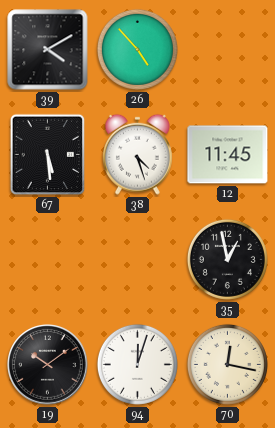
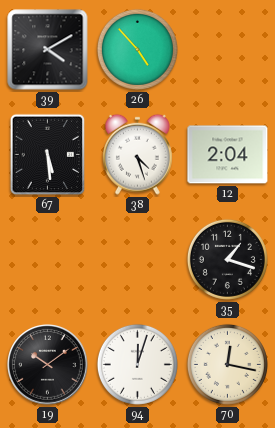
12: 11:45 -> 2:04
35: 12:58 -> 1:18
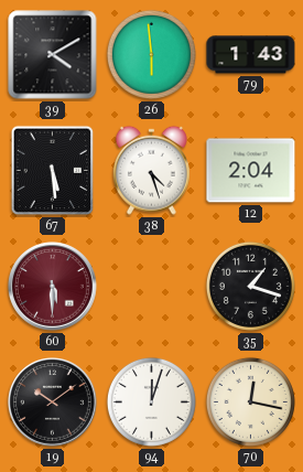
26: 4:53 -> 5:59
79: none -> 1:43
60: none -> 5:30
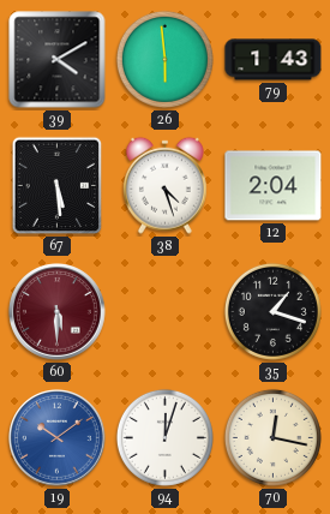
19 dial: black -> blue
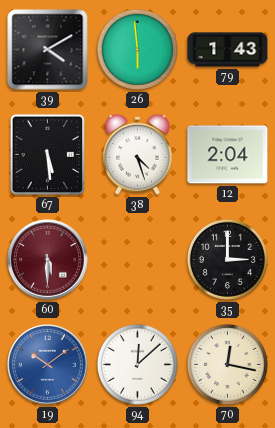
35: 1:18 -> 3:00
94: 12:03 -> 12:08
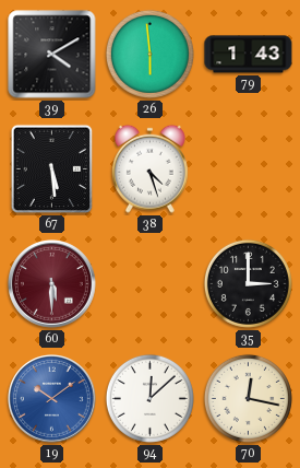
12: 2:04 -> none
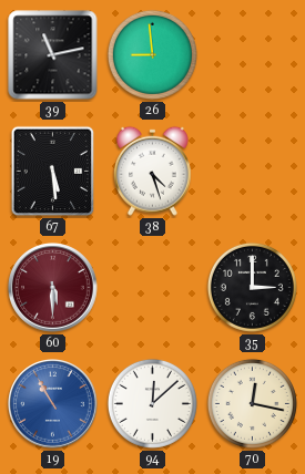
39: 4:10 -> 11:13
26: 5:59 -> 8:59
79: 1:43 -> none
19: 10:09 -> 10:55
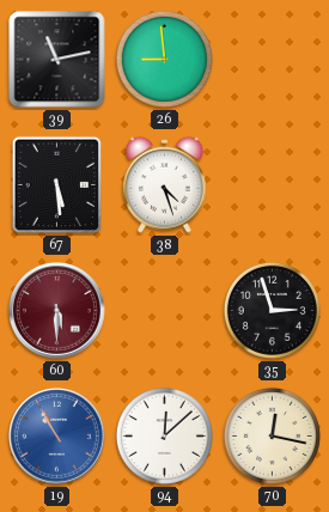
35: 3:00 -> 2:57
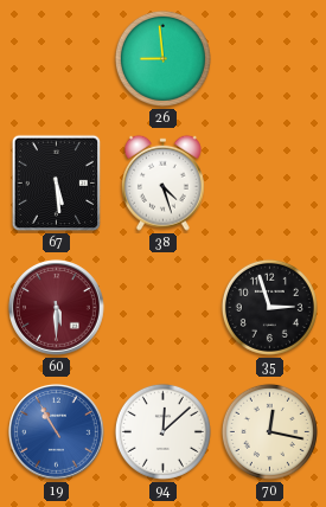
39: 11:13 -> none
